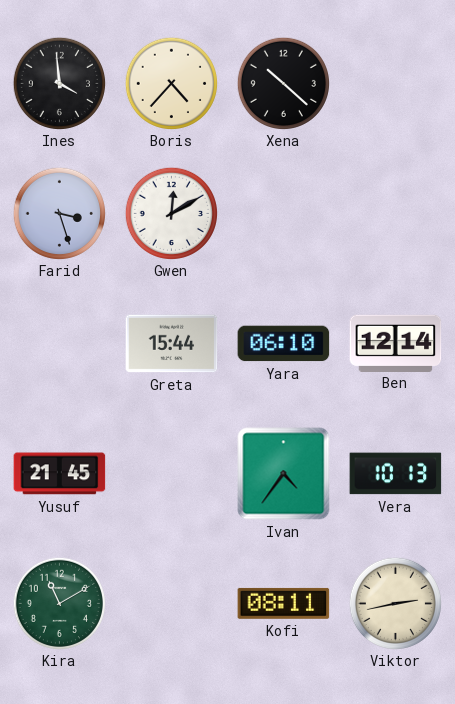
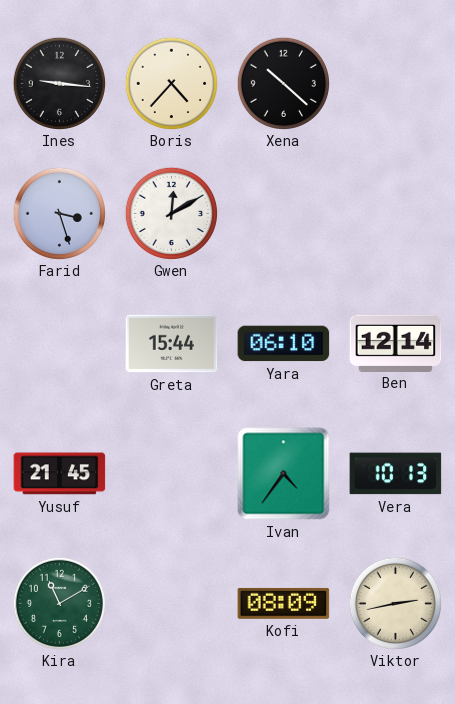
Ines: 3:59 -> 9:16
Kofi: 08:11 -> 08:09
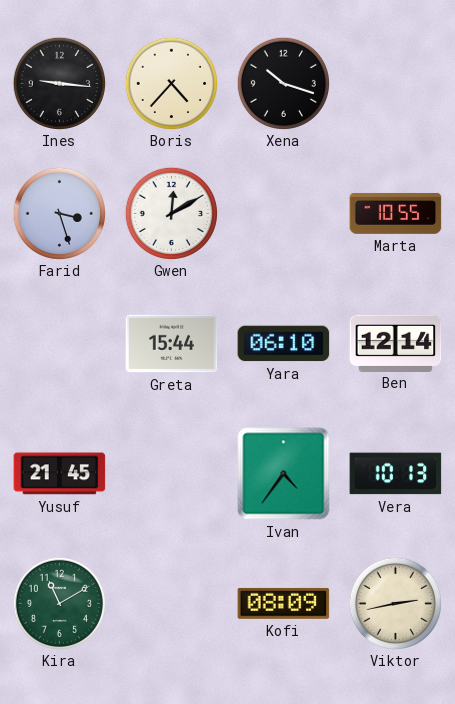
Xena: 10:22 -> 10:18
Marta: none -> 10:55
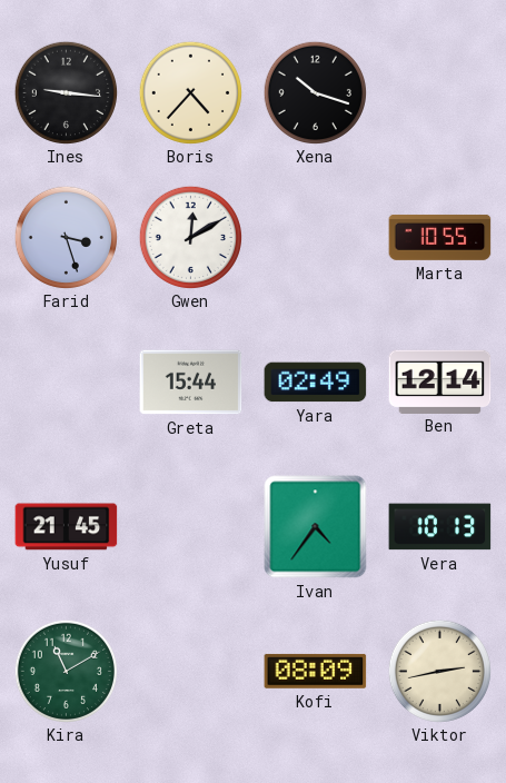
Yara: 06:10 -> 02:49
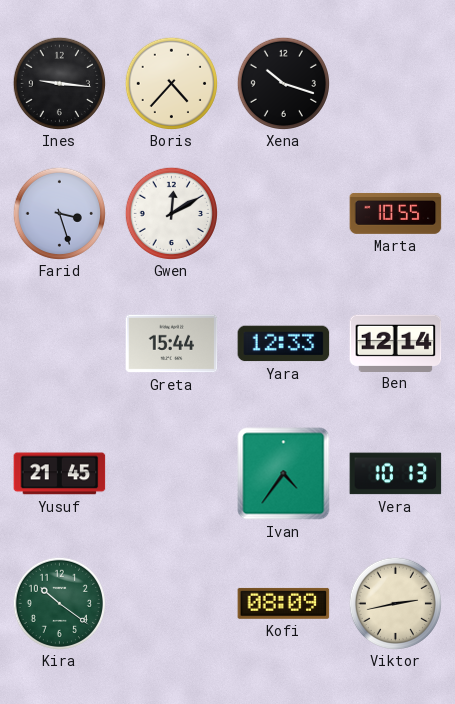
Yara: 02:49 -> 12:33
Kira: 11:10 -> 10:21
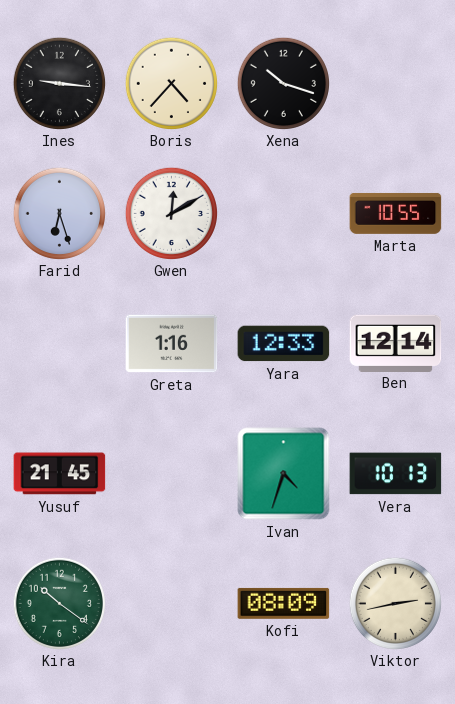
Farid: 3:27 -> 6:27
Greta: 15:44 -> 1:16
Ivan: 4:36 -> 4:33
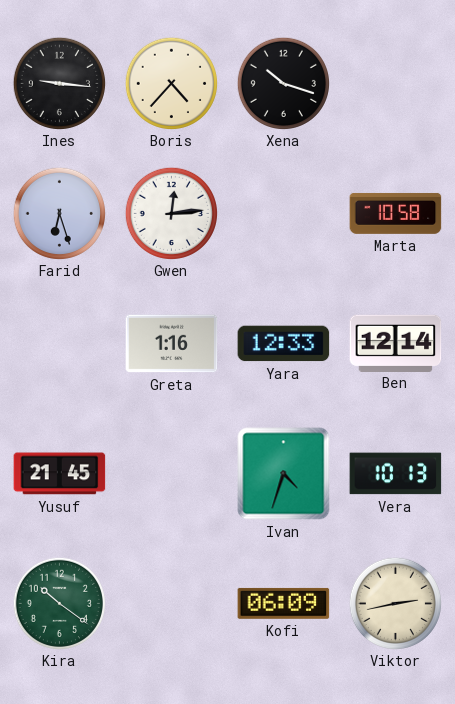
Gwen: 12:10 -> 12:14
Marta: 10:55 -> 10:58
Kofi: 08:09 -> 06:09
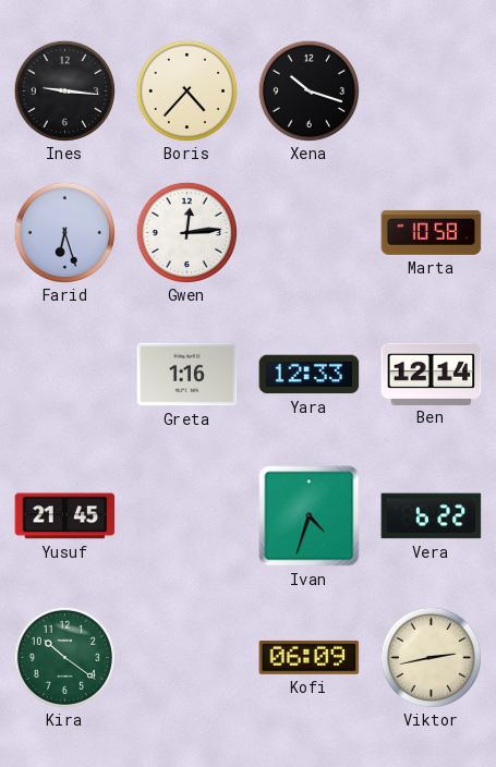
Vera: 10:13 -> 6:22
